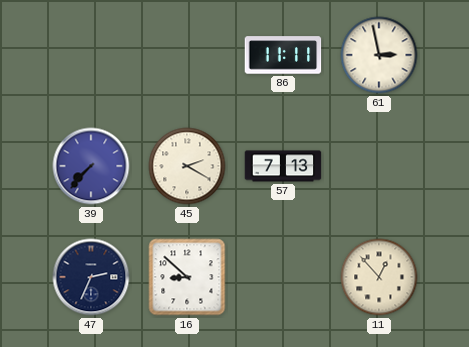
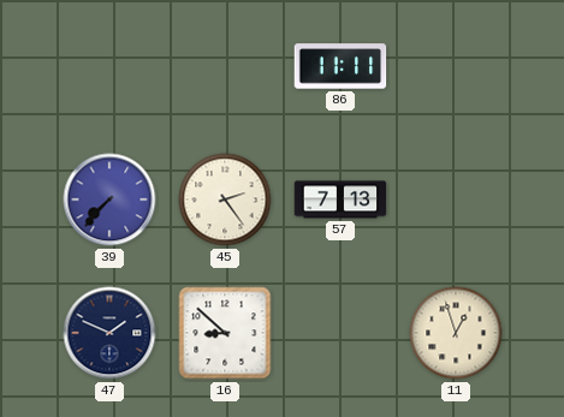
61: 2:58 -> none
45: 2:20 -> 2:24
47: 2:34 -> 1:49
11: 12:53 -> 12:57
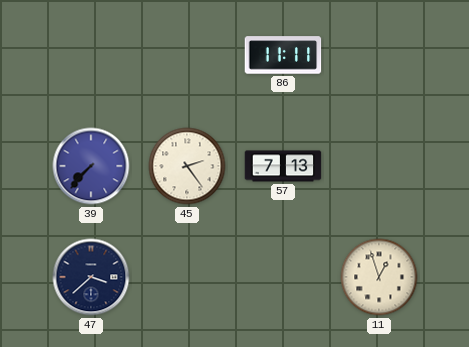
47: 1:49 -> 3:38
16: 8:52 -> none
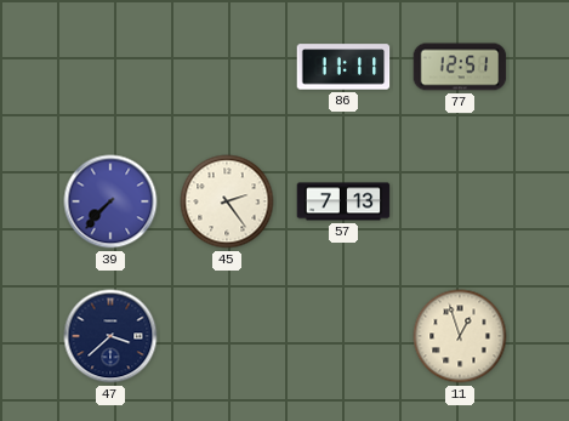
77: none -> 12:51
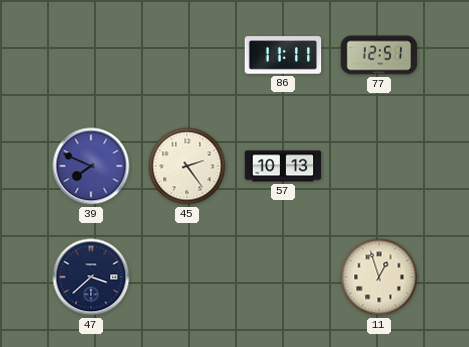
39: 7:37 -> 7:49
57: 7:13 -> 10:13
